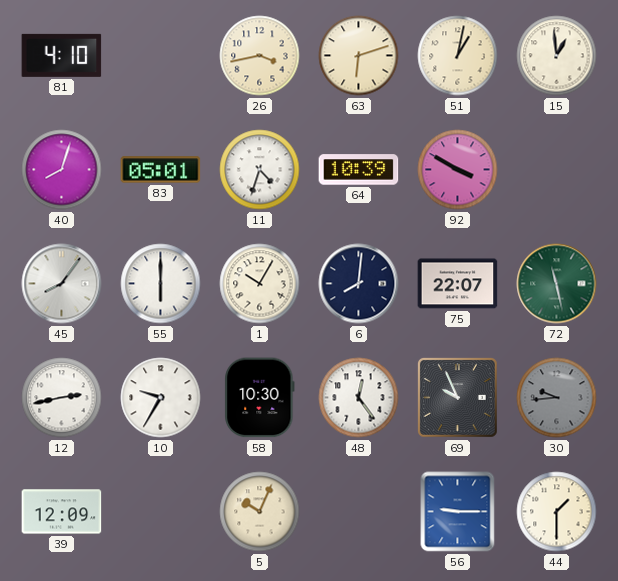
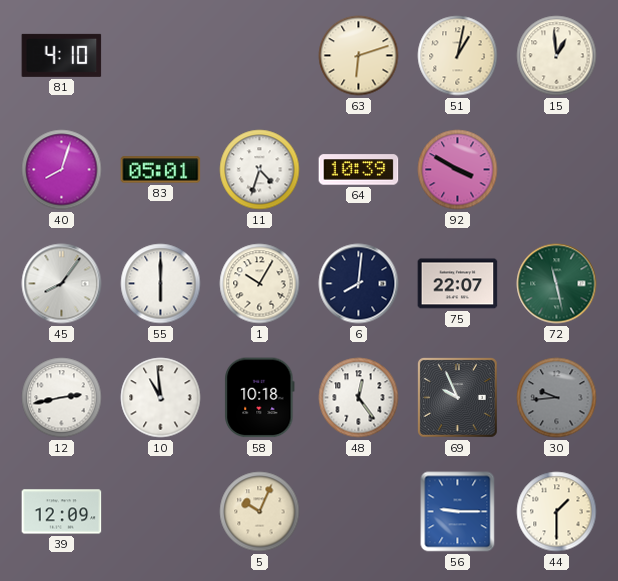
26: 3:43 -> none
10: 9:35 -> 10:59
58: 10:30 -> 10:18
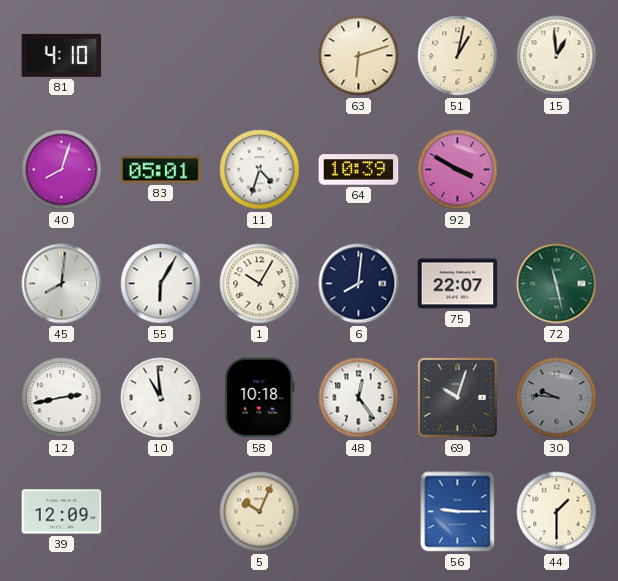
45: 8:06 -> 8:01
55: 6:00 -> 6:05
69: 9:56 -> 10:03
30: 9:44 -> 9:46
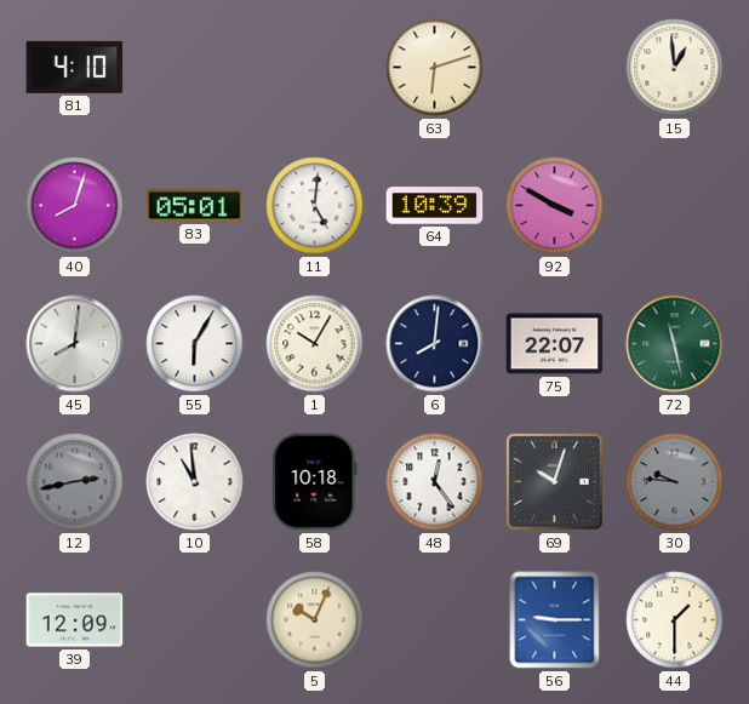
51: 1:02 -> none
11: 4:33 -> 5:01
12 dial: white -> grey
